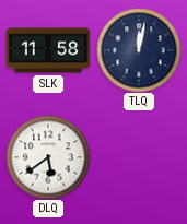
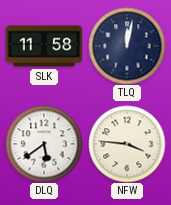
NFW: none -> 3:46
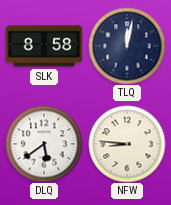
SLK: 11:58 -> 8:58
NFW: 3:46 -> 8:46
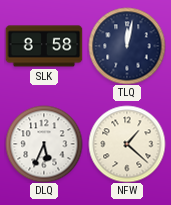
DLQ: 5:39 -> 5:34
NFW: 8:46 -> 1:22
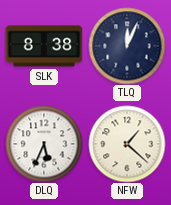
SLK: 8:58 -> 8:38
TLQ: 12:02 -> 12:04
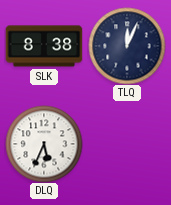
NFW: 1:22 -> none
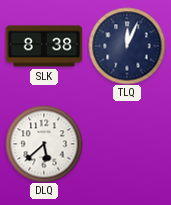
DLQ: 5:34 -> 5:38
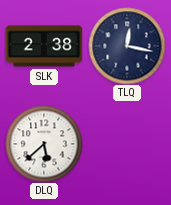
SLK: 8:38 -> 2:38
TLQ: 12:04 -> 12:17
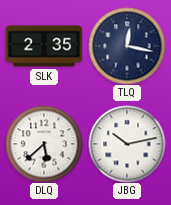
SLK: 2:38 -> 2:35
JBG: none -> 10:13
